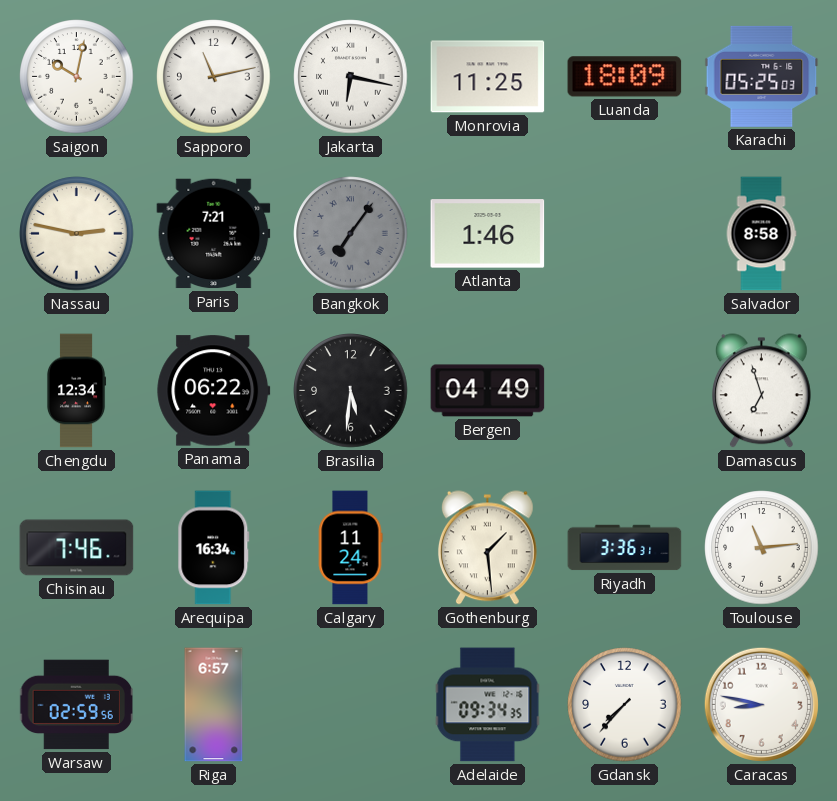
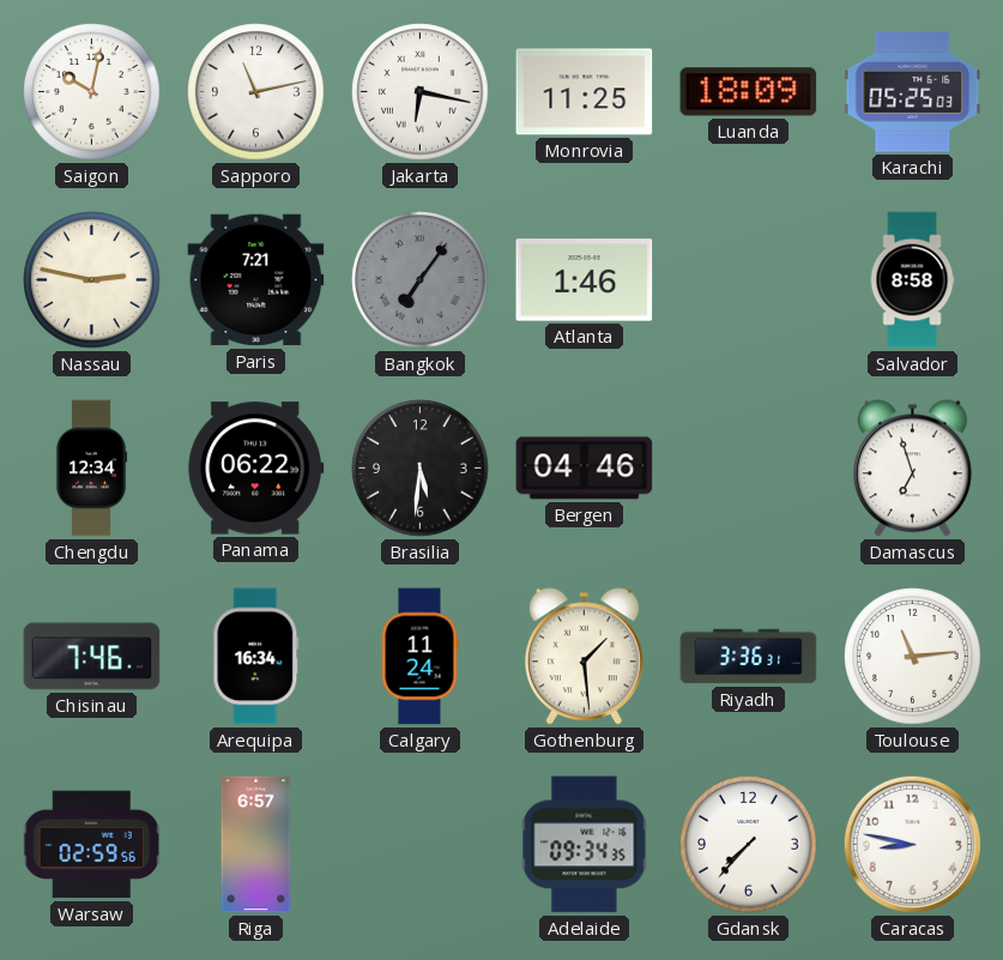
Bergen: 04:49 -> 04:46
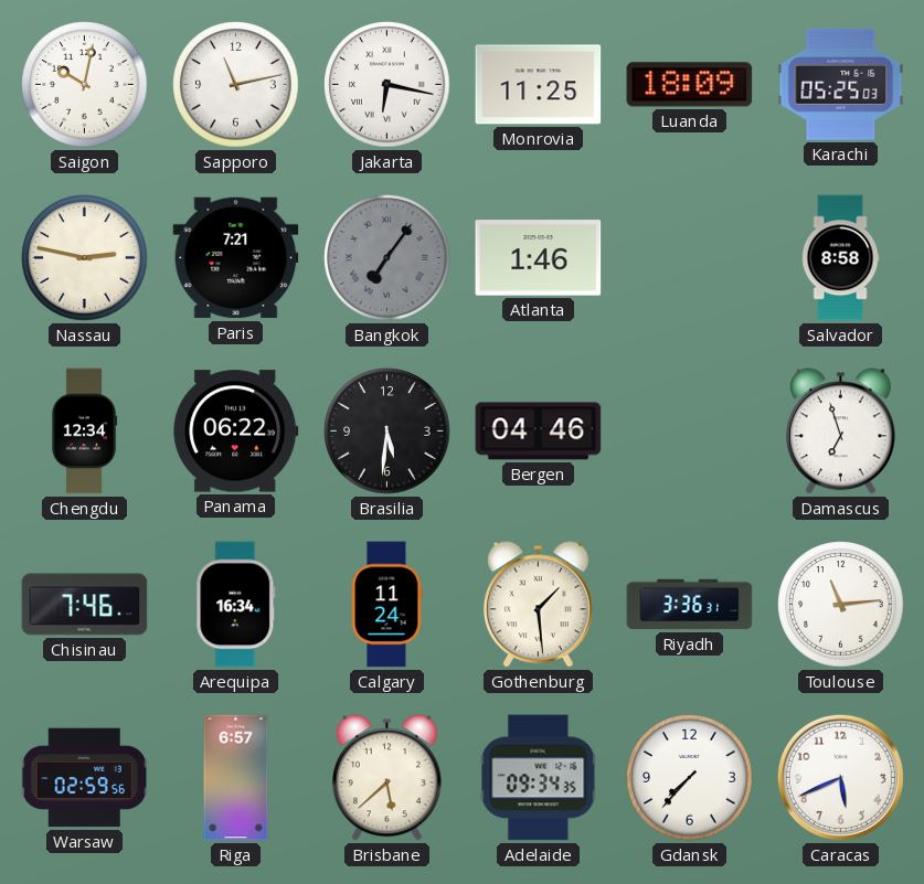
Brisbane: none -> 5:38
Caracas: 8:47 -> 5:41
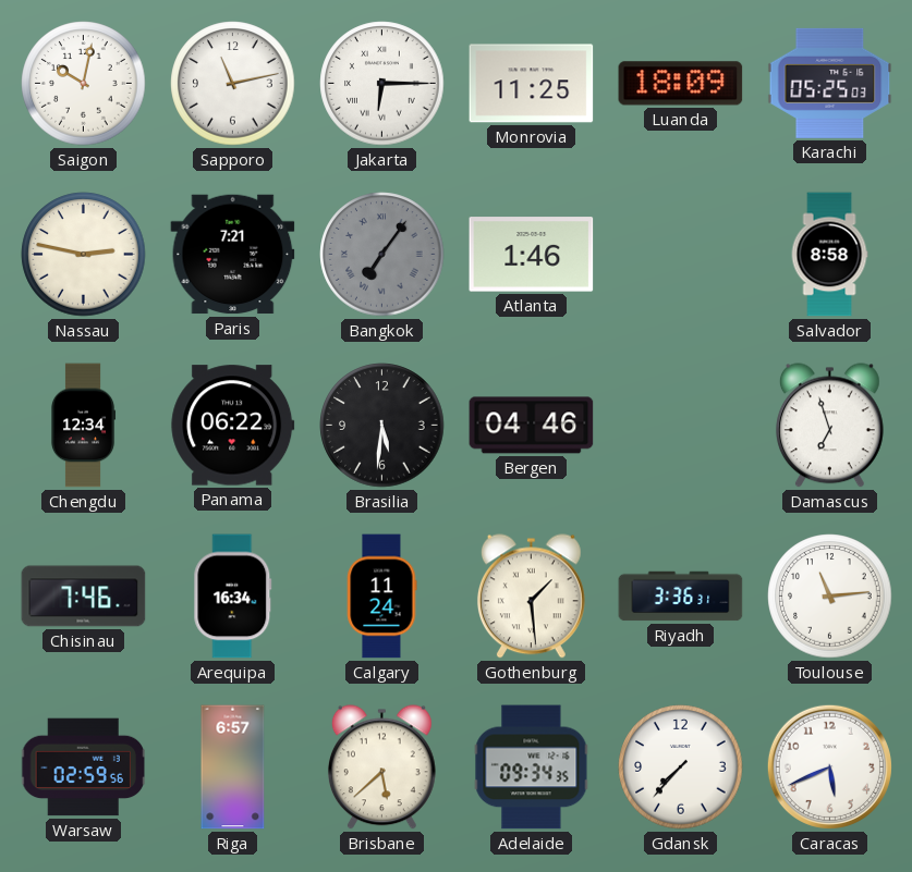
Jakarta: 6:17 -> 6:15
